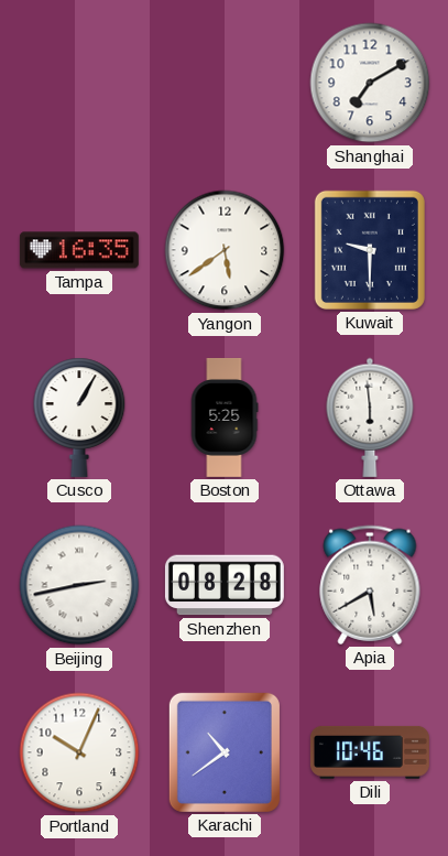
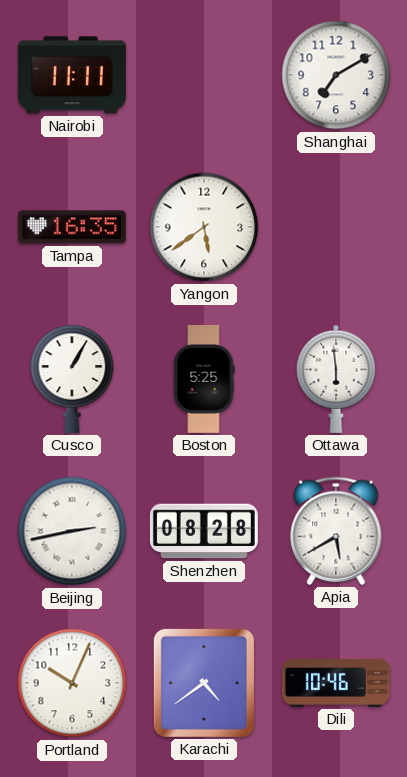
Nairobi: none -> 11:11
Kuwait: 9:30 -> none
Karachi: 10:39 -> 4:39
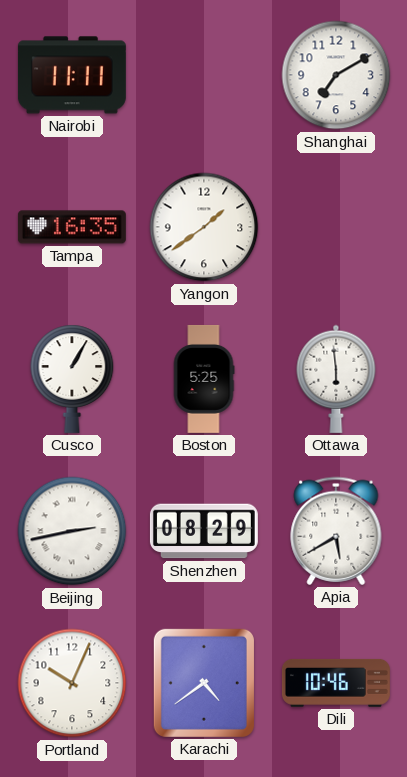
Yangon: 5:39 -> 1:39
Shenzhen: 08:28 -> 08:29
